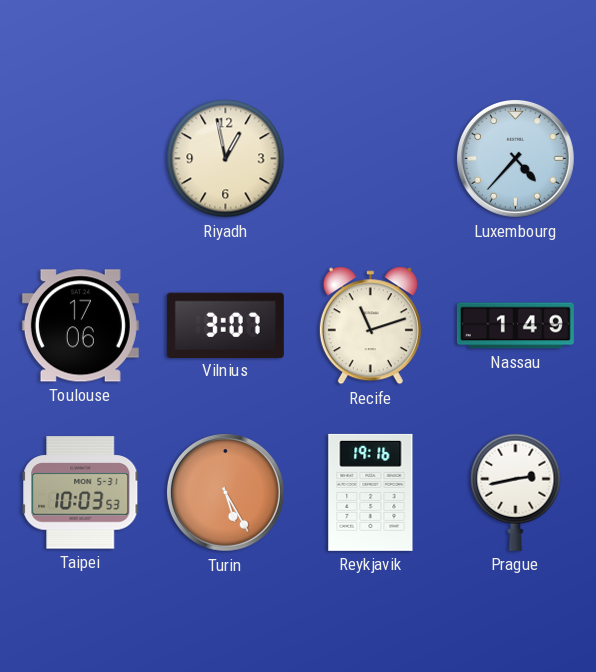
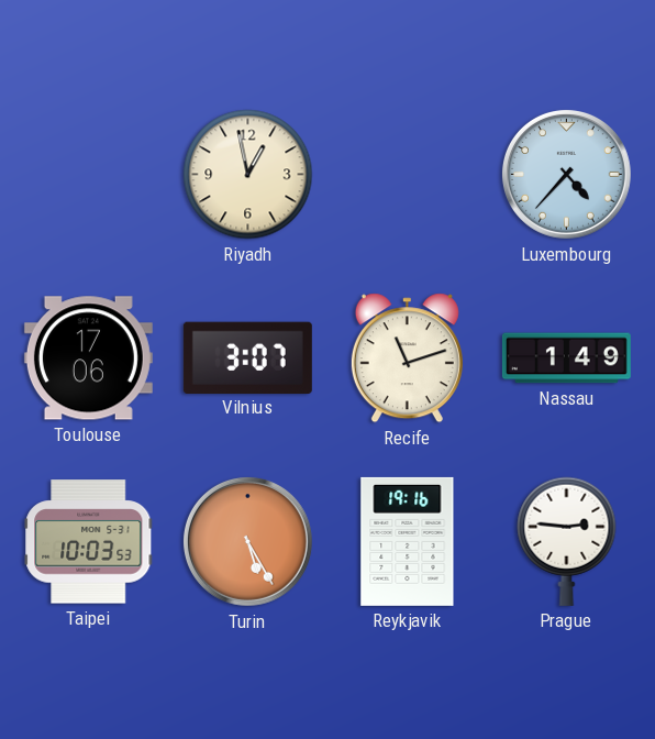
Prague: 2:43 -> 2:46
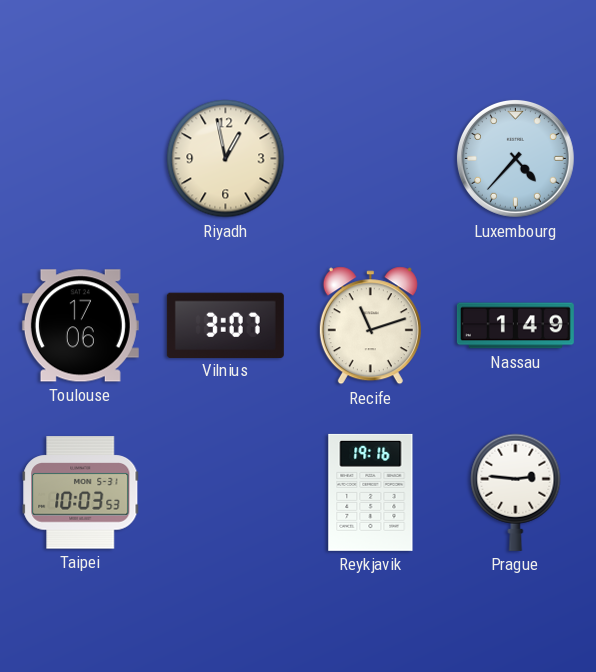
Turin: 5:25 -> none
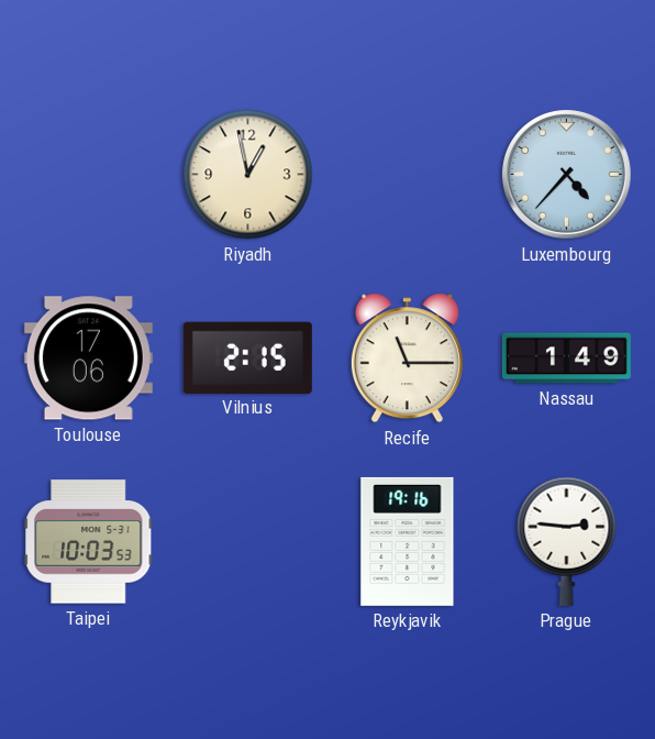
Vilnius: 3:07 -> 2:15
Recife: 11:12 -> 11:15
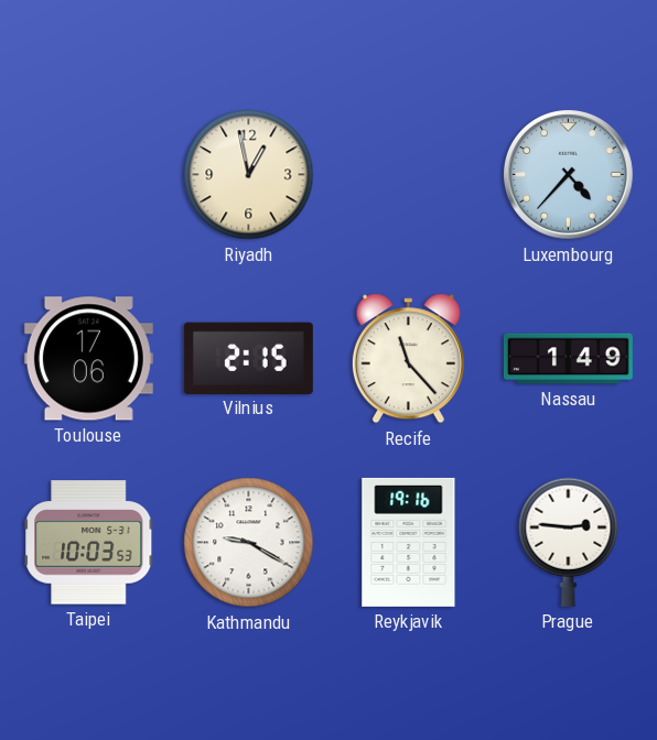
Recife: 11:15 -> 11:23
Kathmandu: none -> 9:20
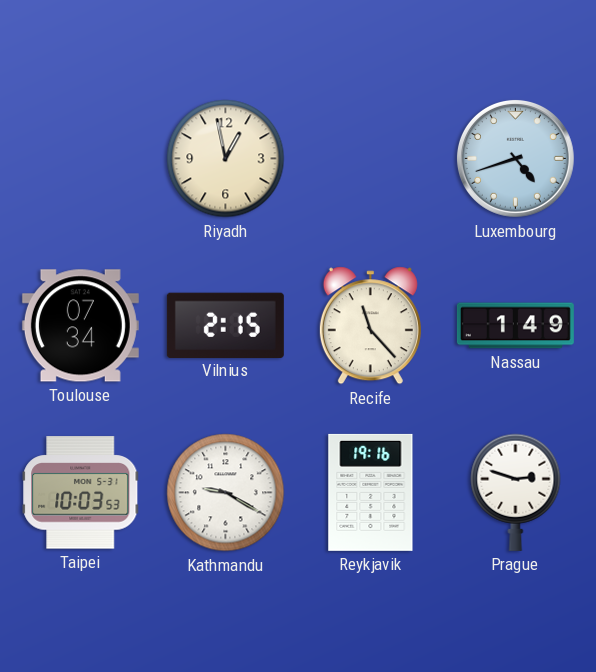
Luxembourg: 4:37 -> 4:42
Toulouse: 17:06 -> 07:34
Prague: 2:46 -> 2:48
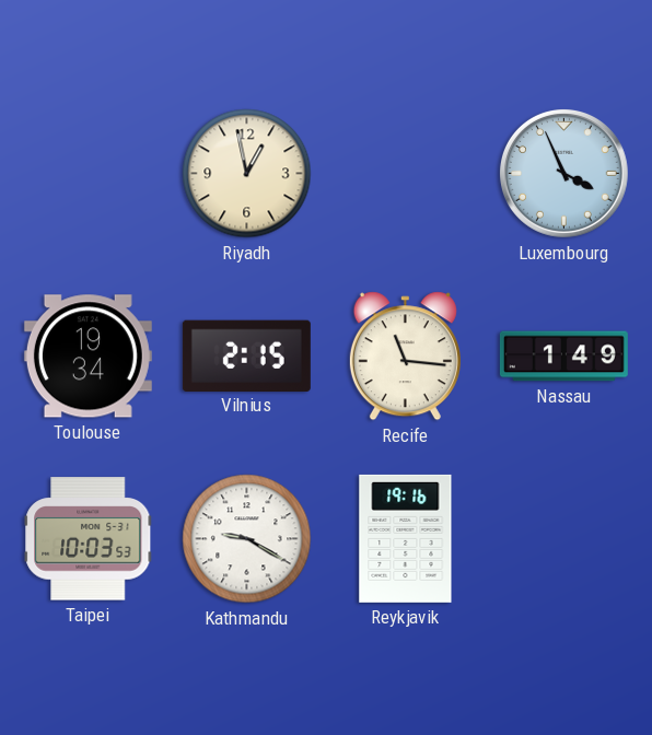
Luxembourg: 4:42 -> 3:56
Toulouse: 07:34 -> 19:34
Recife: 11:23 -> 11:16
Prague: 2:48 -> none
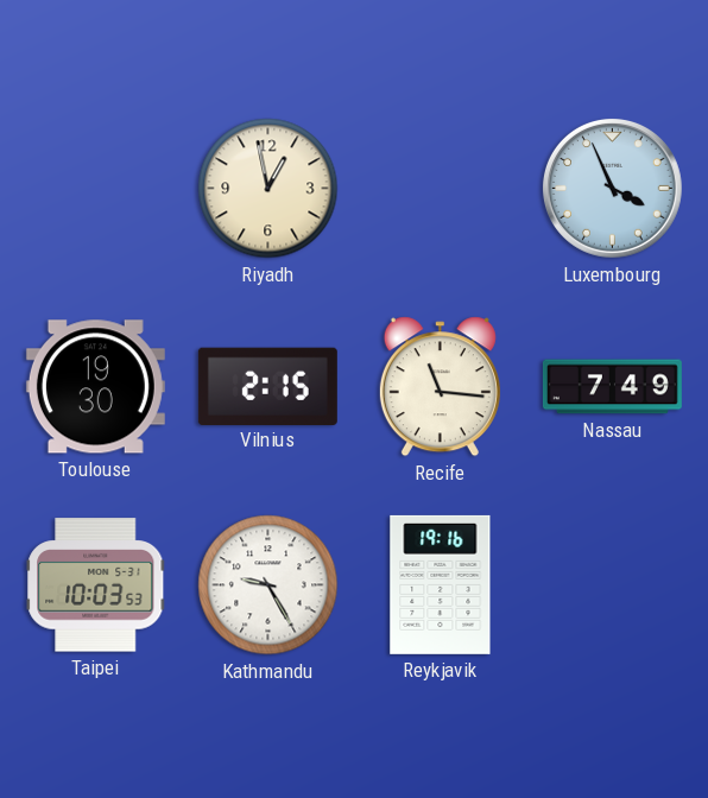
Toulouse: 19:34 -> 19:30
Nassau: 1:49 -> 7:49
Kathmandu: 9:20 -> 9:25
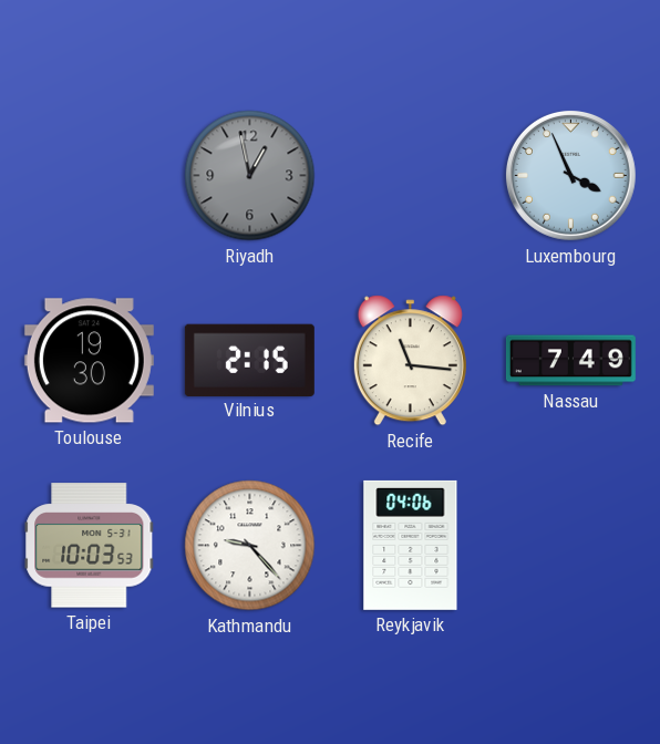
Riyadh dial: cream -> grey
Kathmandu: 9:25 -> 9:23
Reykjavik: 19:16 -> 04:06
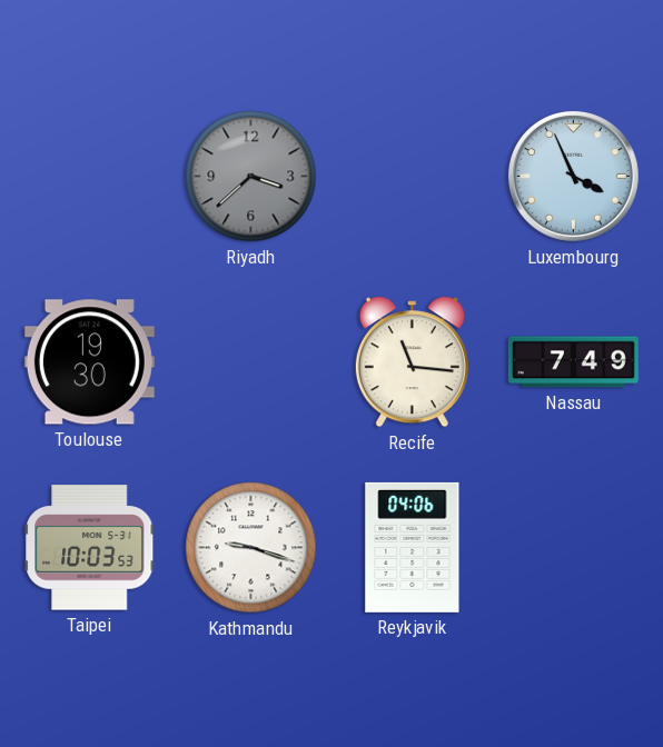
Riyadh: 12:58 -> 3:38
Vilnius: 2:15 -> none
Kathmandu: 9:23 -> 9:18
